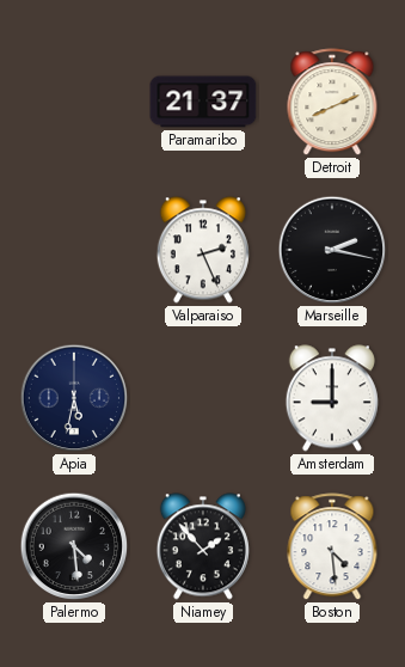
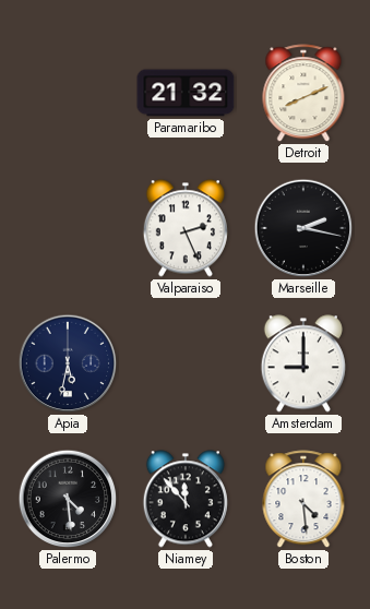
Paramaribo: 21:37 -> 21:32
Niamey: 1:53 -> 11:53
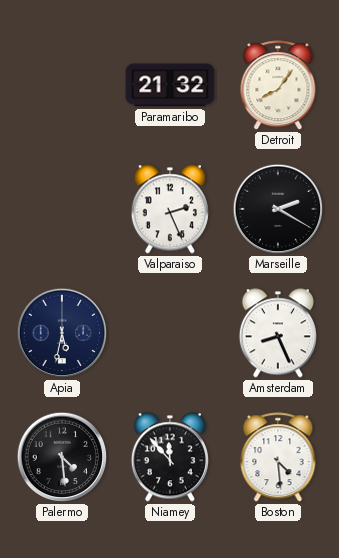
Detroit: 8:11 -> 8:06
Marseille: 2:17 -> 2:20
Amsterdam: 9:00 -> 8:26
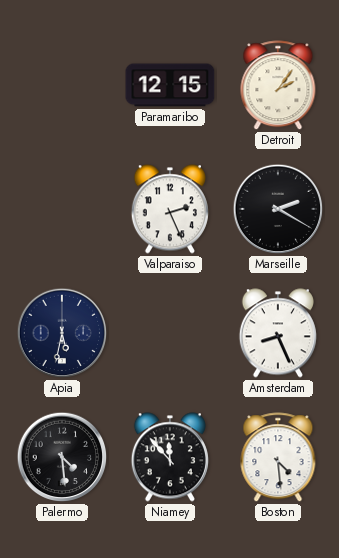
Paramaribo: 21:32 -> 12:15
Detroit: 8:06 -> 2:06
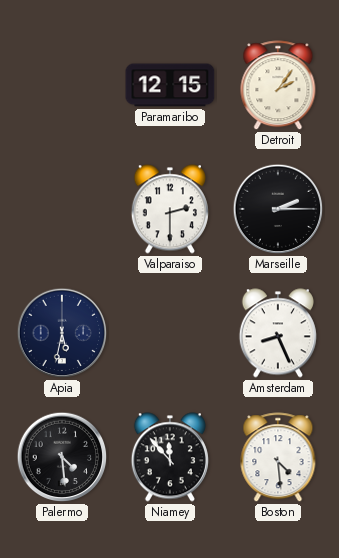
Valparaiso: 2:26 -> 2:30
Marseille: 2:20 -> 2:15
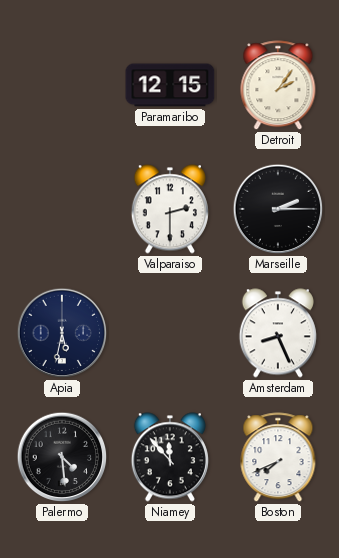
Boston: 4:29 -> 7:41
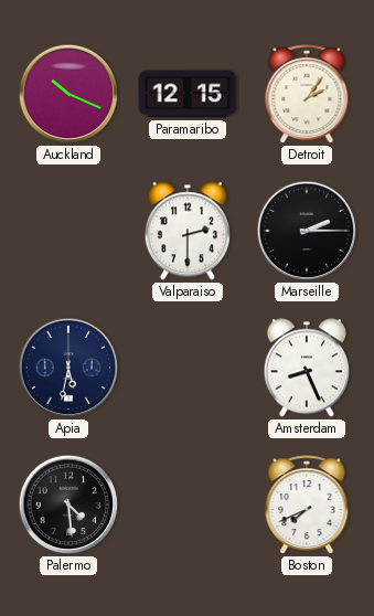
Auckland: none -> 10:19
Niamey: 11:53 -> none
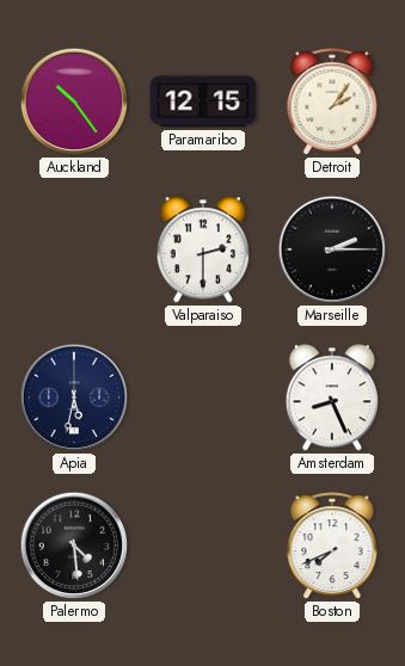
Auckland: 10:19 -> 10:24
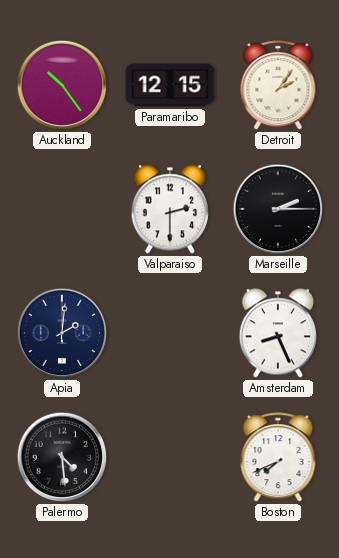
Apia: 5:32 -> 2:01
